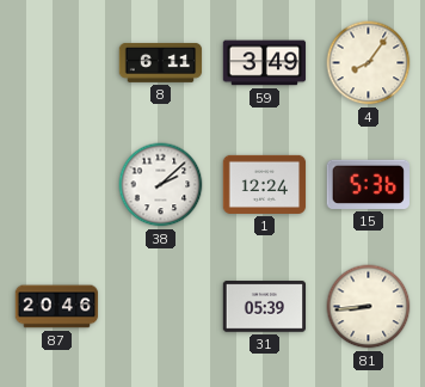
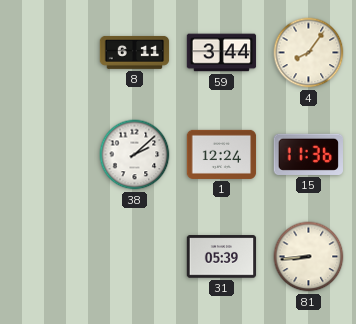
59: 3:49 -> 3:44
15: 5:36 -> 11:36
87: 20:46 -> none
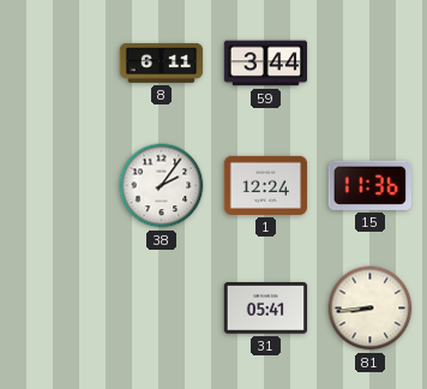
4: 8:06 -> none
38: 2:08 -> 2:06
31: 05:39 -> 05:41
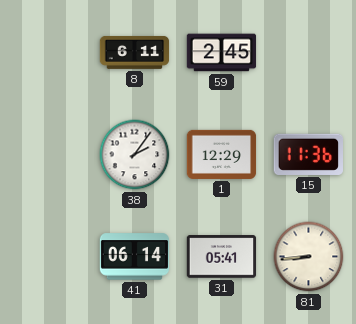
59: 3:44 -> 2:45
1: 12:24 -> 12:29
41: none -> 06:14
